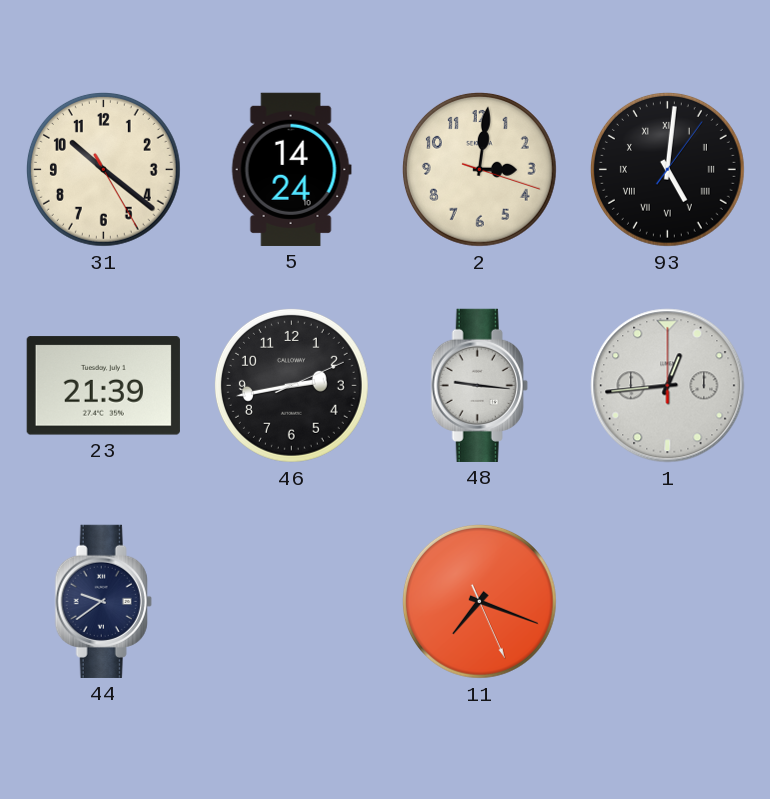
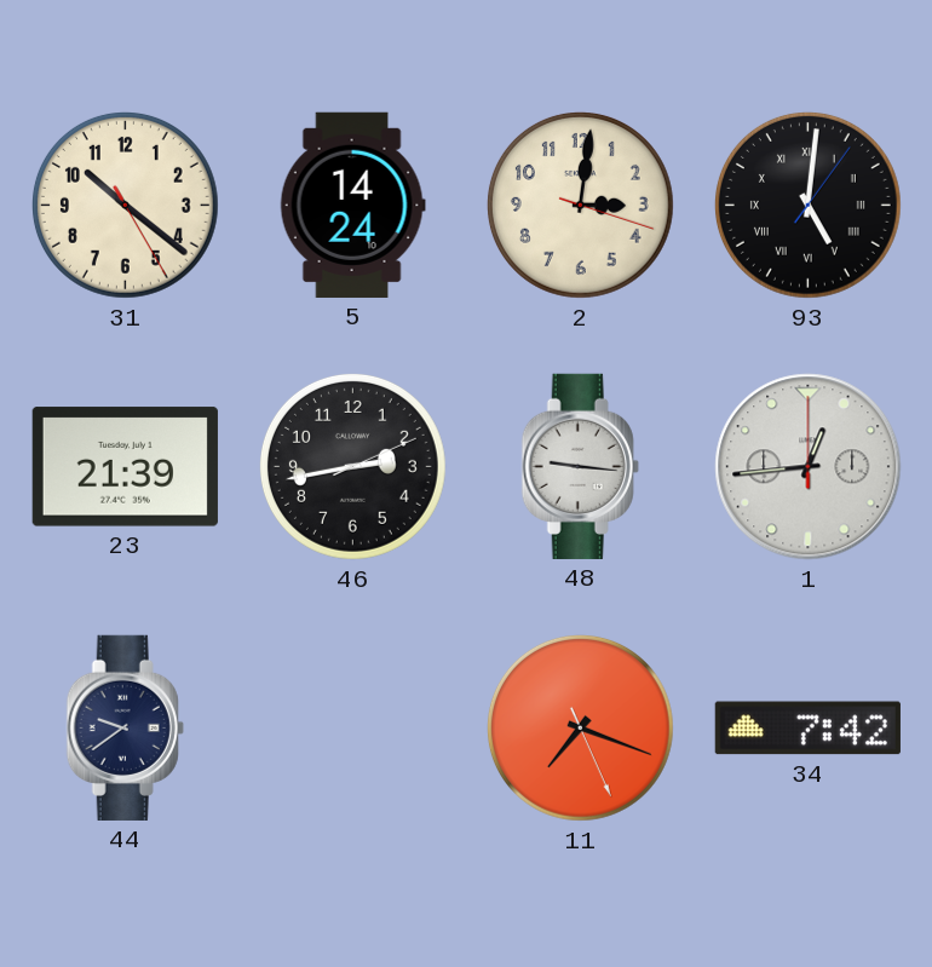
34: none -> 7:42
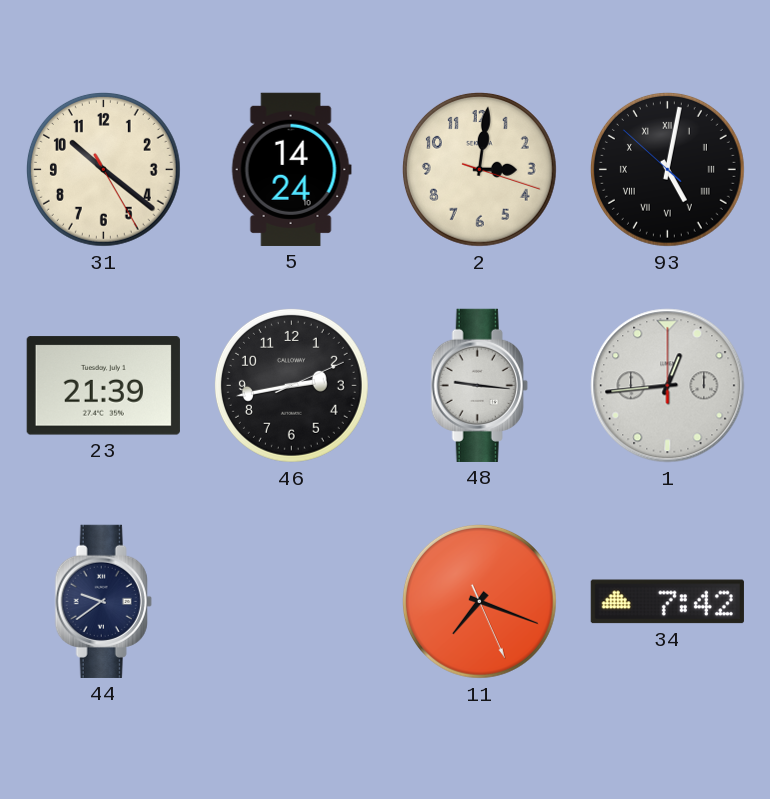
93: 5:01:06 -> 5:01:52
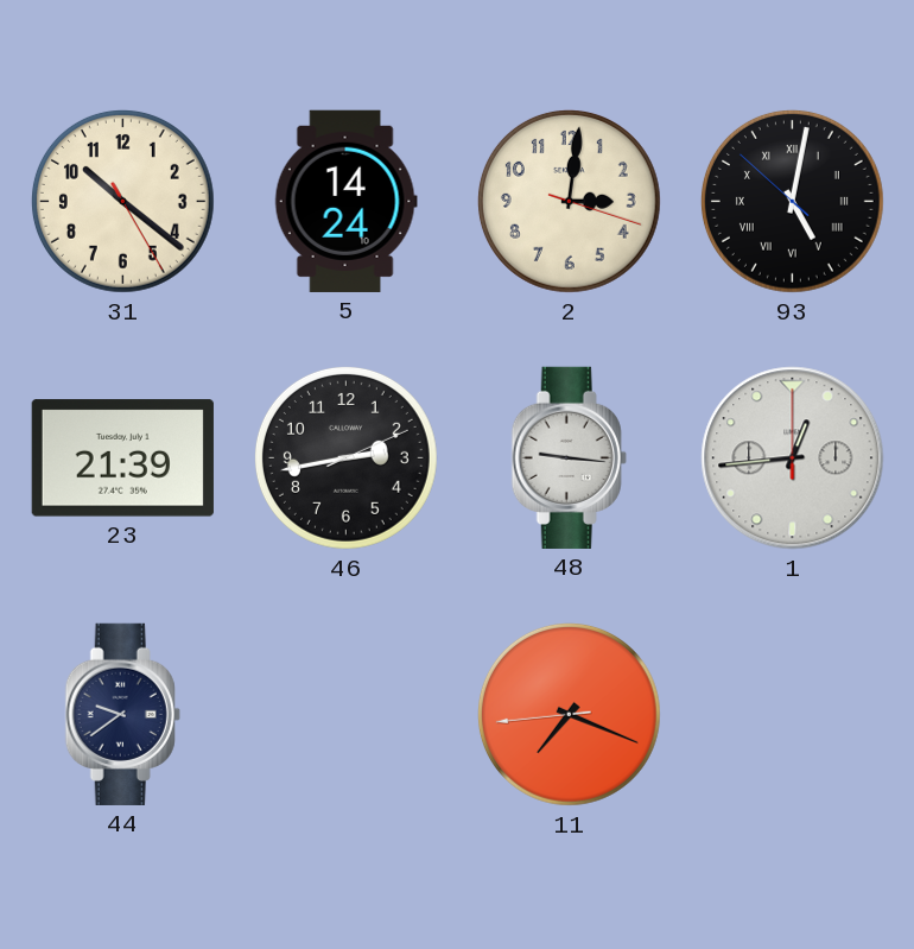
11: 7:18:26 -> 7:18:44
34: 7:42 -> none
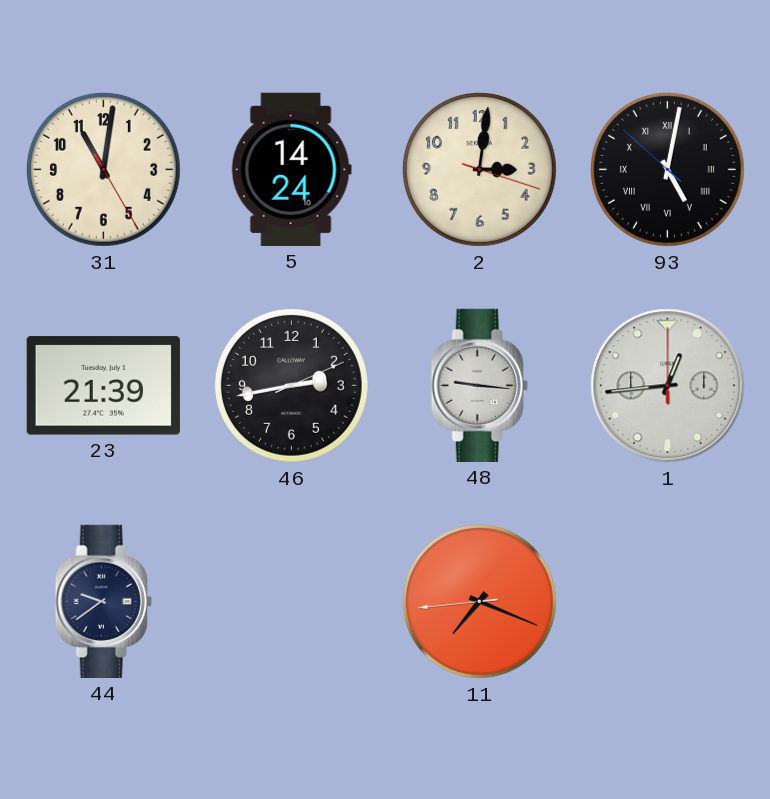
31: 10:21 -> 11:01
